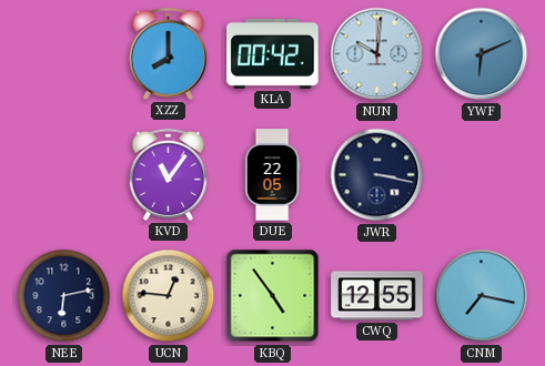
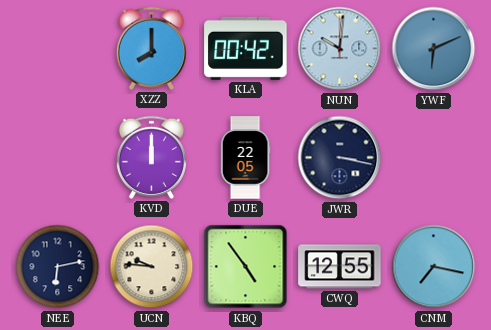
KVD: 11:06 -> 12:00
UCN: 12:46 -> 9:46
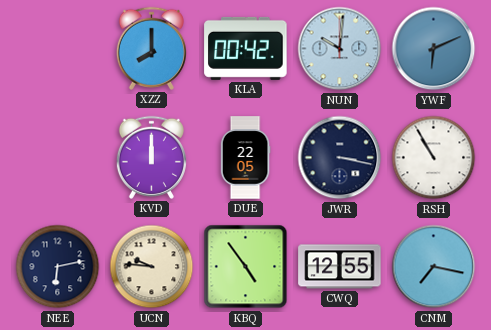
RSH: none -> 10:55
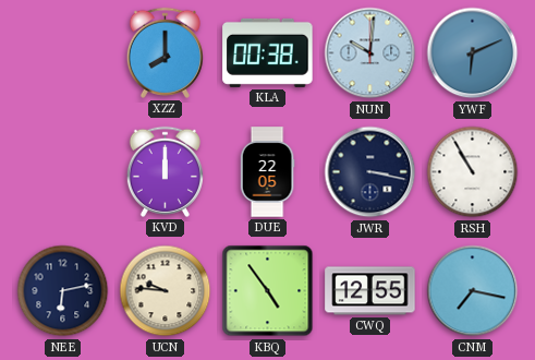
KLA: 00:42 -> 00:38
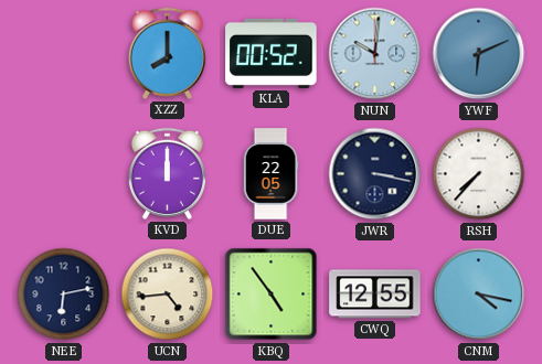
KLA: 00:38 -> 00:52
RSH: 10:55 -> 7:37
UCN: 9:46 -> 4:44
CNM: 7:17 -> 4:17
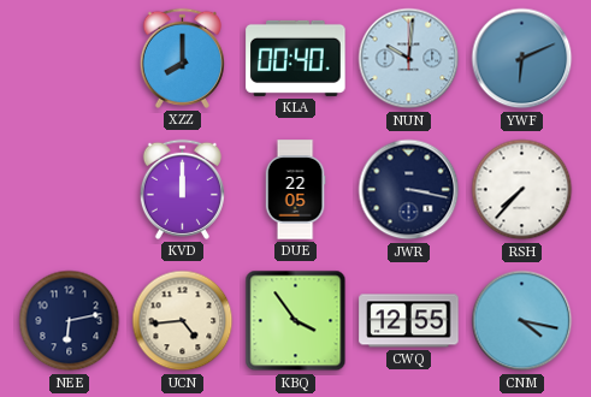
KLA: 00:52 -> 00:40
KBQ: 4:54 -> 3:54
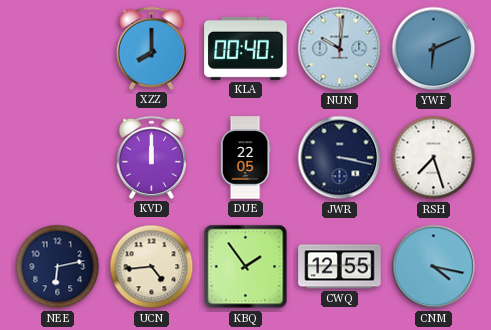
RSH: 7:37 -> 7:27
KBQ: 3:54 -> 1:54
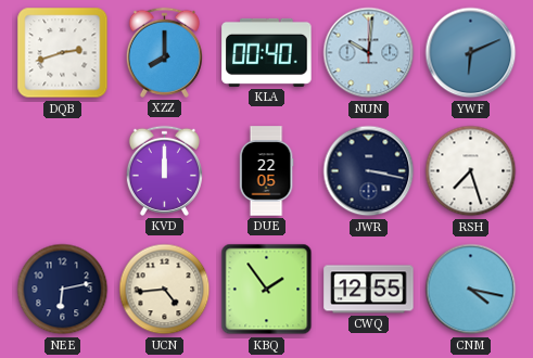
DQB: none -> 2:42
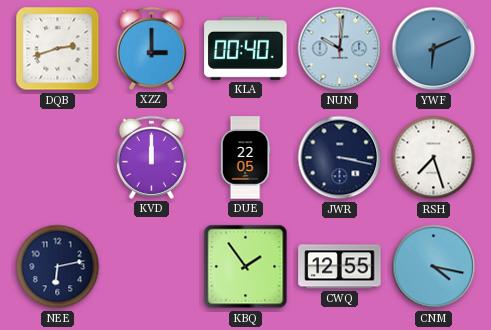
XZZ: 8:00 -> 3:00
UCN: 4:44 -> none
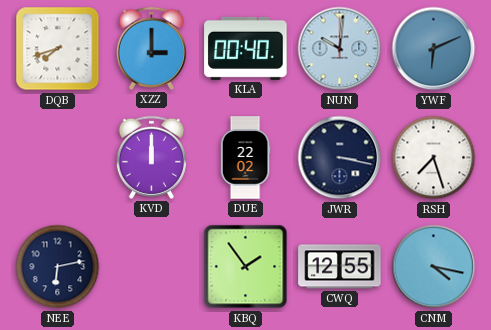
DQB: 2:42 -> 7:42
DUE: 22:05 -> 22:02
